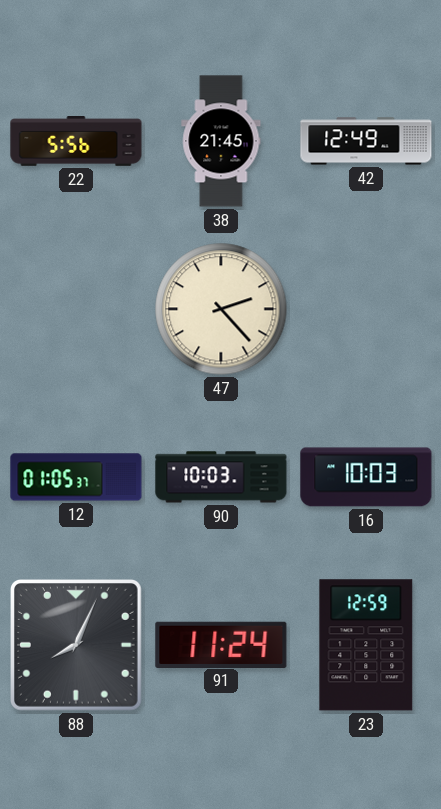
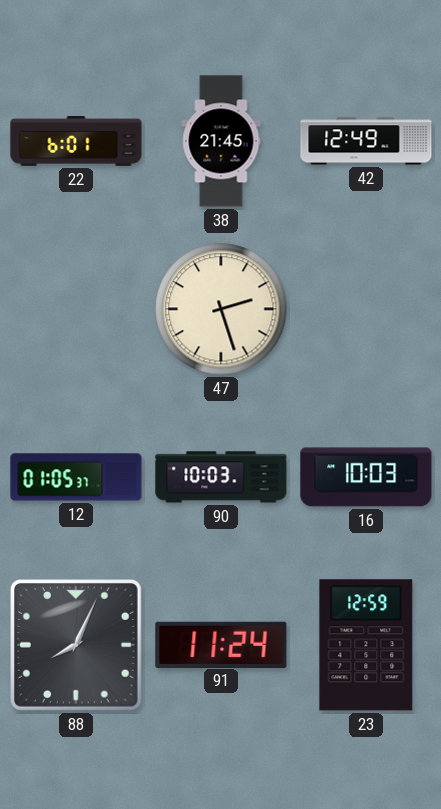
22: 5:56 -> 6:01
47: 2:23 -> 2:27
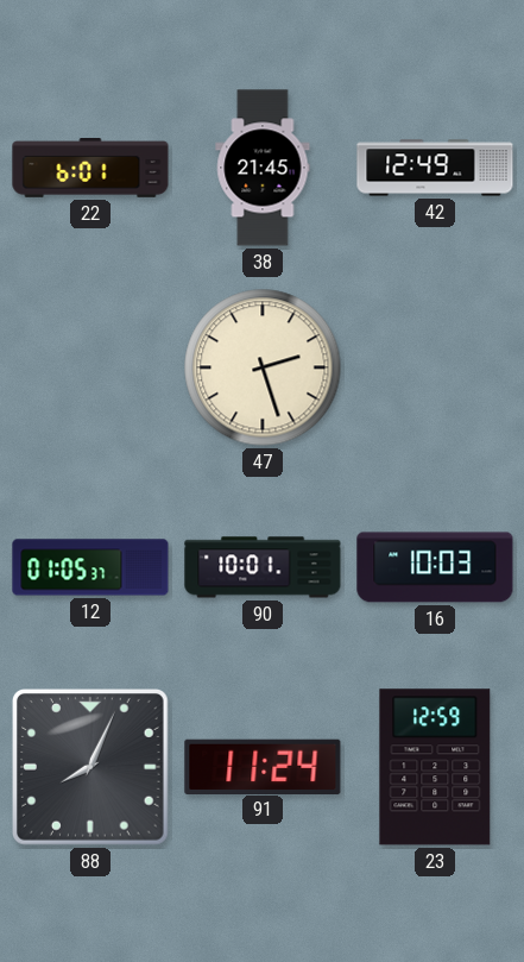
90: 10:03 -> 10:01
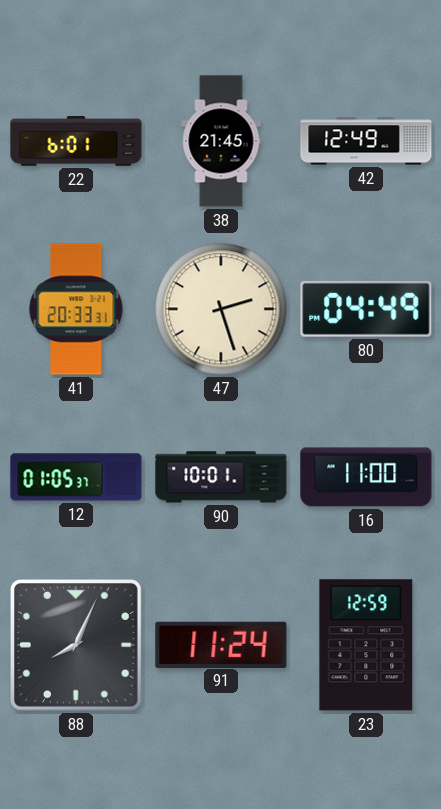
41: none -> 20:33
80: none -> 04:49
16: 10:03 -> 11:00
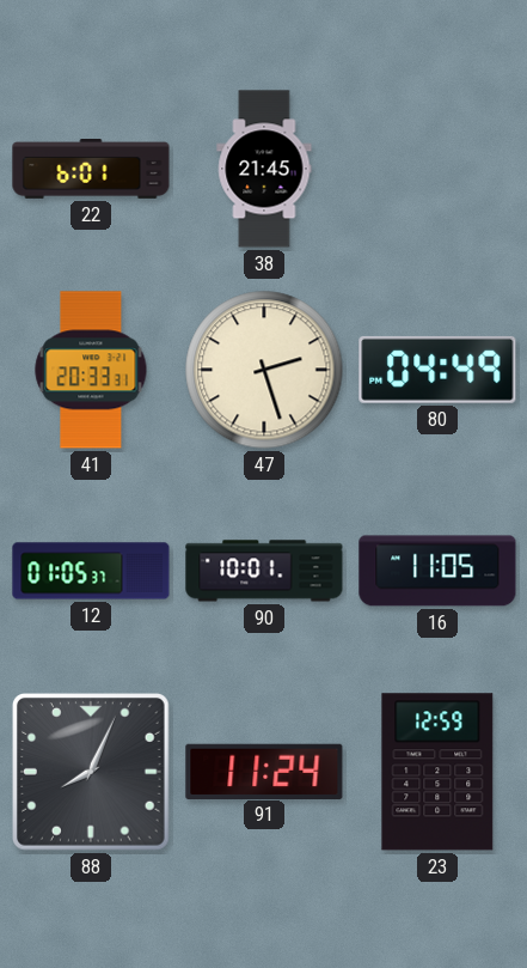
42: 12:49 -> none
16: 11:00 -> 11:05
